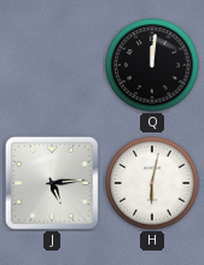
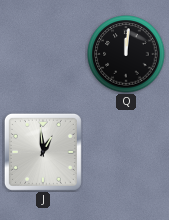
J: 5:14 -> 12:59
H: 6:02 -> none
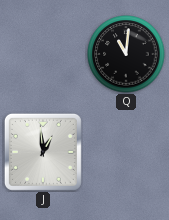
Q: 12:01 -> 11:01
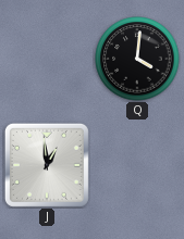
Q: 11:01 -> 4:01
